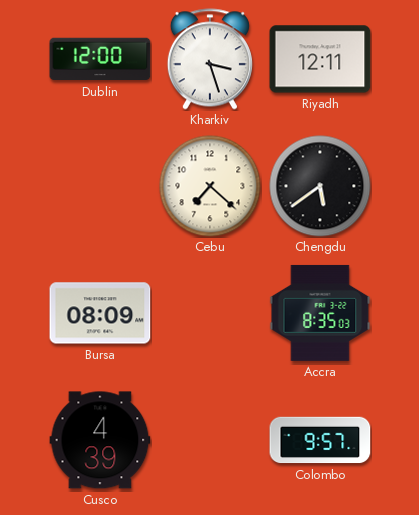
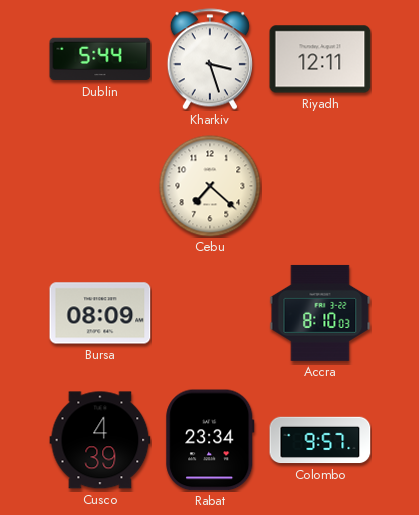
Dublin: 12:00 -> 5:44
Chengdu: 5:39 -> none
Accra: 8:35 -> 8:10
Rabat: none -> 23:34
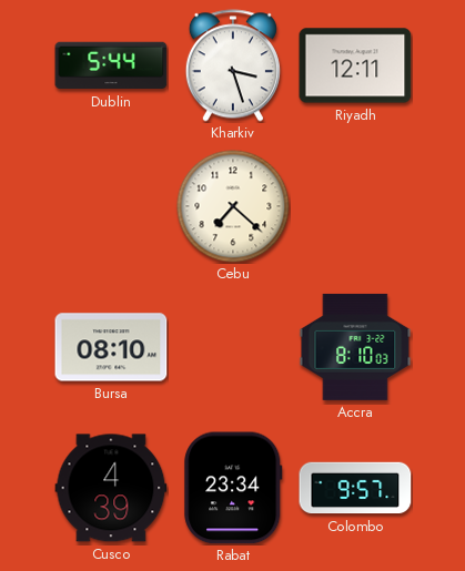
Bursa: 08:09 -> 08:10
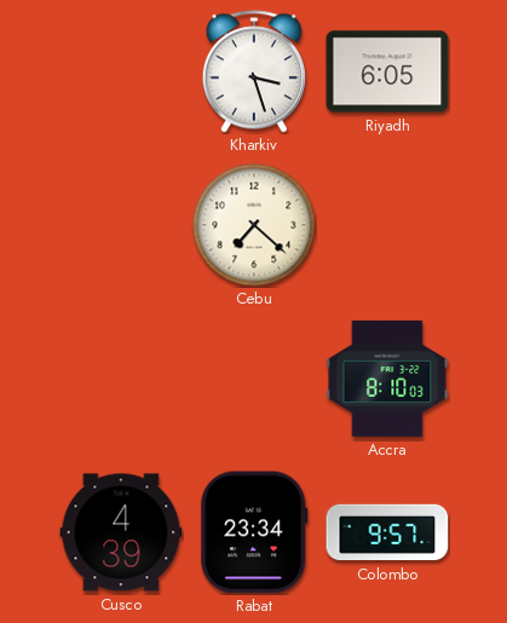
Dublin: 5:44 -> none
Riyadh: 12:11 -> 6:05
Bursa: 08:10 -> none
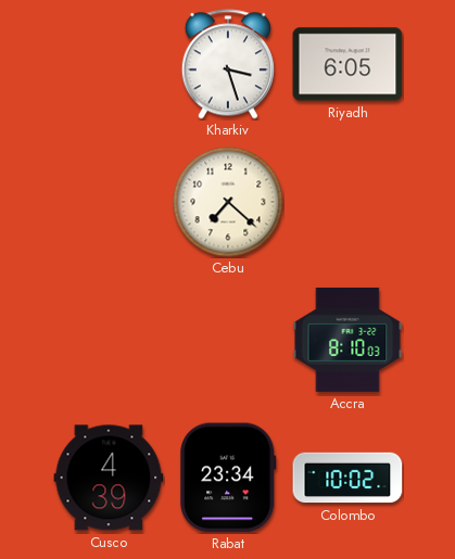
Colombo: 9:57 -> 10:02
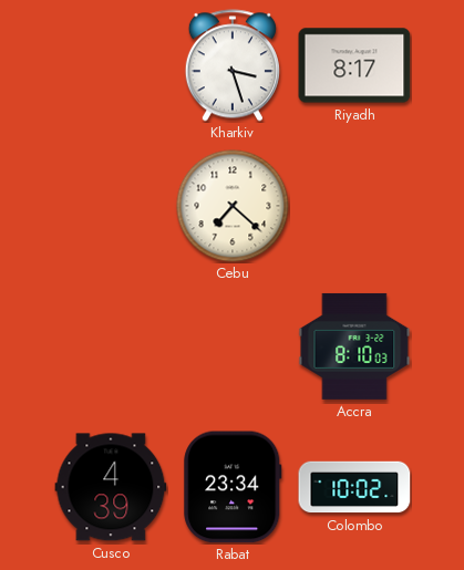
Riyadh: 6:05 -> 8:17
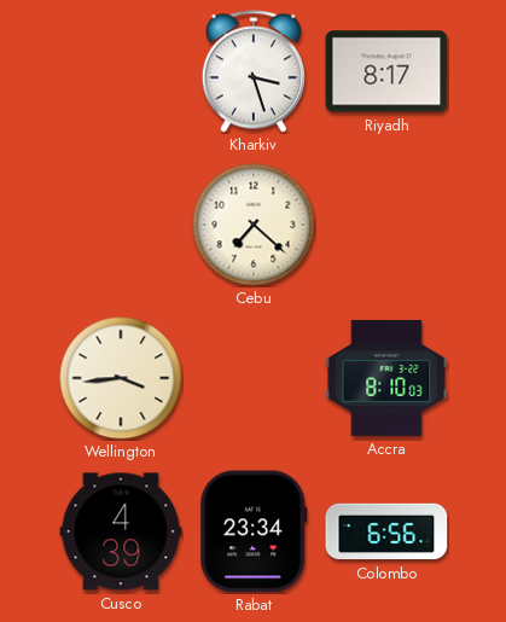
Wellington: none -> 3:44
Colombo: 10:02 -> 6:56
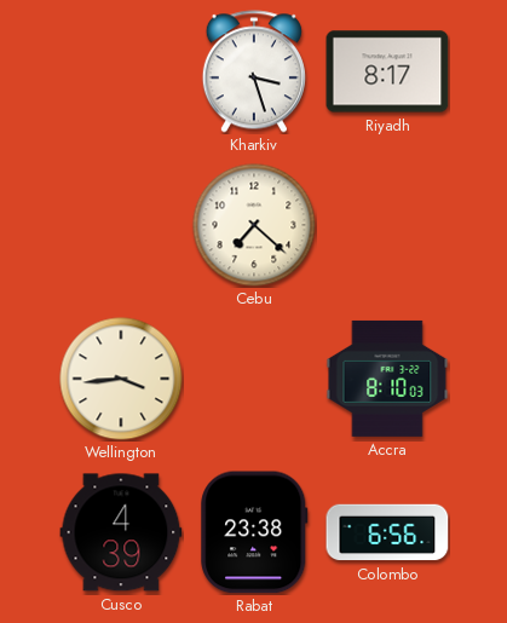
Rabat: 23:34 -> 23:38
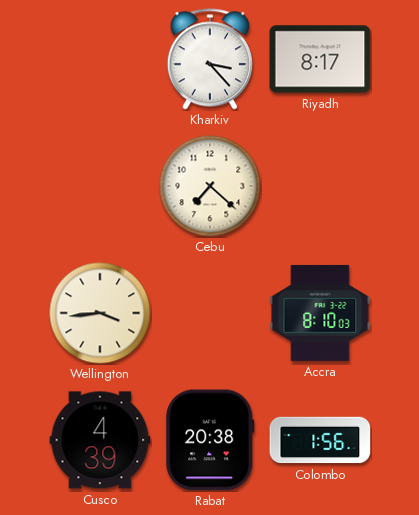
Kharkiv: 3:27 -> 3:23
Rabat: 23:38 -> 20:38
Colombo: 6:56 -> 1:56
